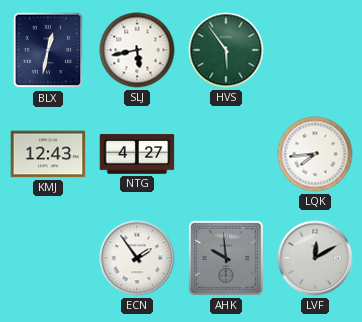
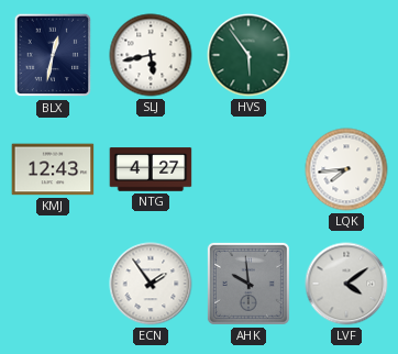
LVF: 12:10 -> 4:09
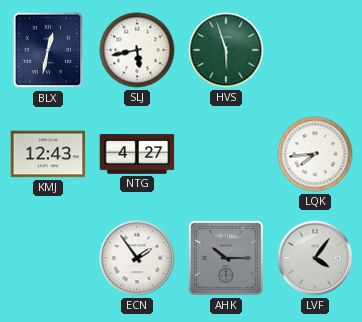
HVS: 5:54 -> 5:57
AHK: 9:59 -> 10:15
LVF: 4:09 -> 4:06
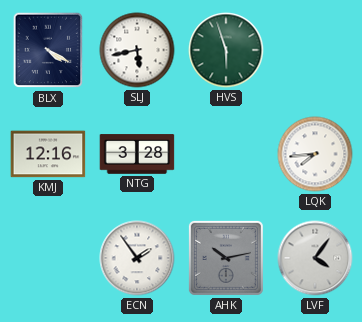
BLX: 12:32 -> 4:20
KMJ: 12:43 -> 12:16
NTG: 4:27 -> 3:28
AHK: 10:15 -> 10:13
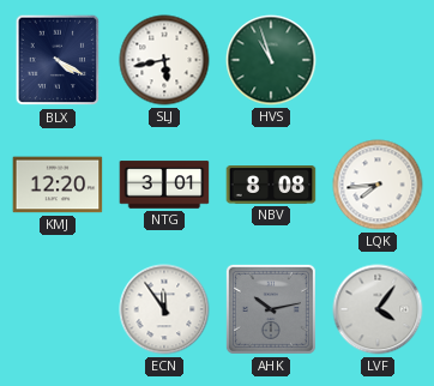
HVS: 5:57 -> 10:57
KMJ: 12:16 -> 12:20
NTG: 3:28 -> 3:01
NBV: none -> 8:08
ECN: 1:54 -> 11:54
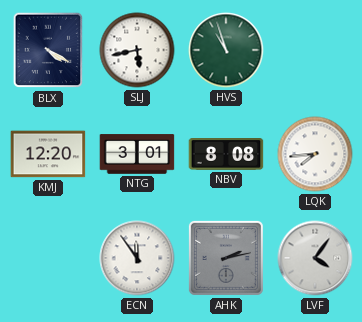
AHK: 10:13 -> 2:13
